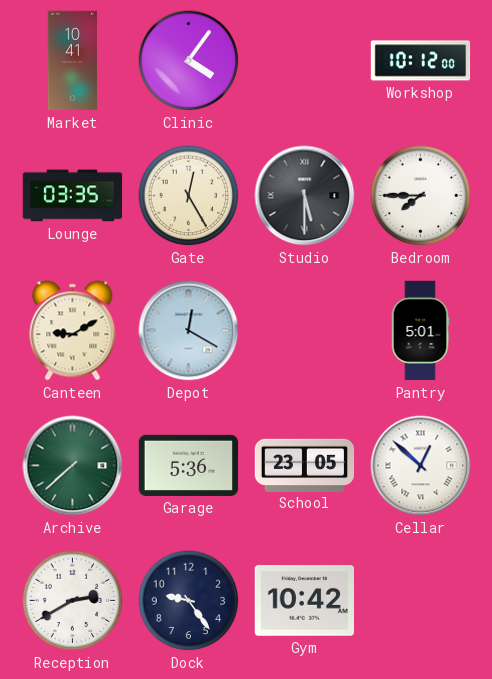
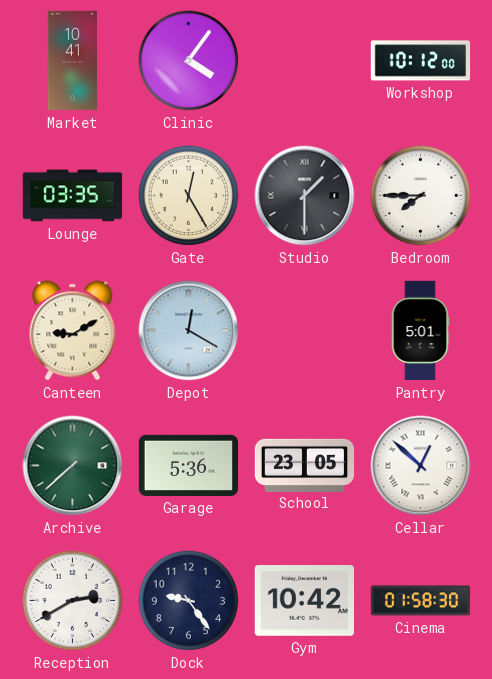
Studio: 5:30 -> 1:30
Cinema: none -> 01:58
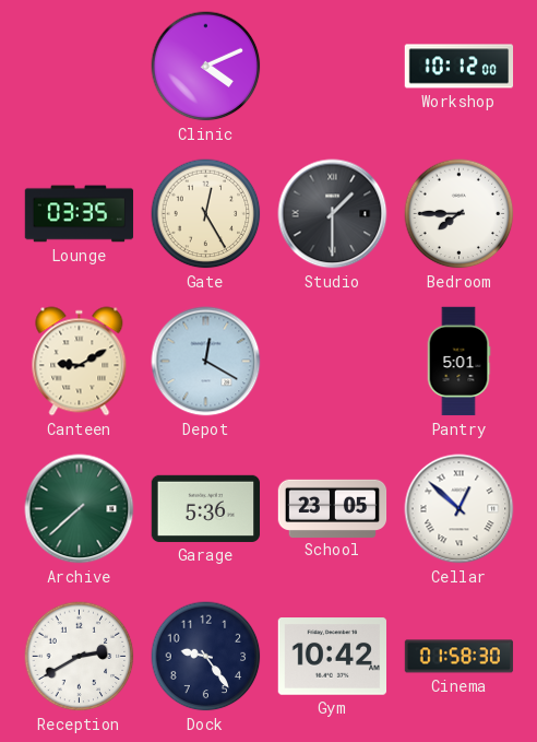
Market: 10:41 -> none
Clinic: 4:06 -> 4:11
